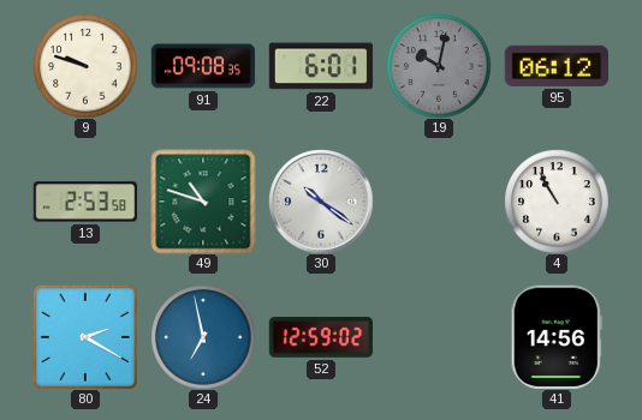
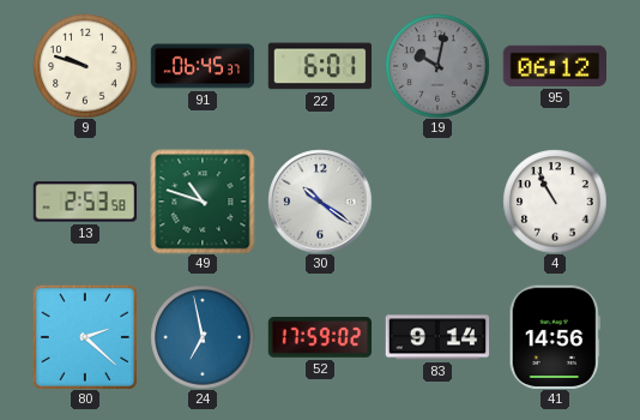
91: 09:08 -> 06:45
80: 2:20 -> 2:22
52: 12:59 -> 17:59
83: none -> 9:14
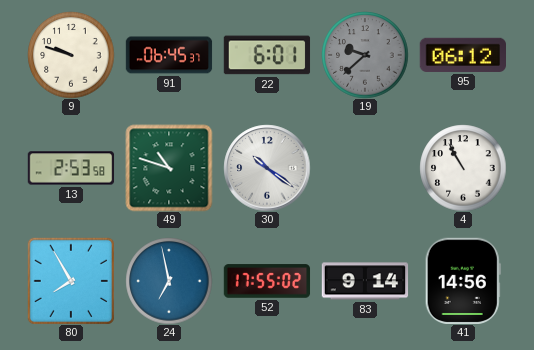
19: 10:02 -> 9:38
80: 2:22 -> 7:55
52: 17:59 -> 17:55
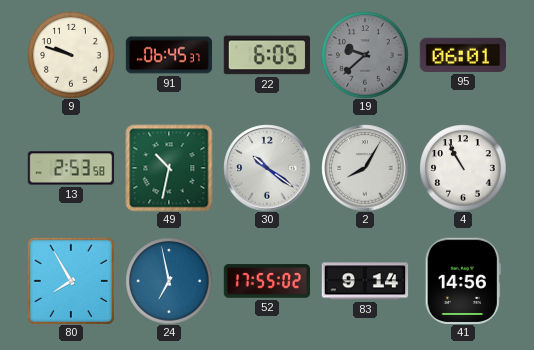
22: 6:01 -> 6:05
95: 06:12 -> 06:01
49: 10:48 -> 10:32
2: none -> 8:05
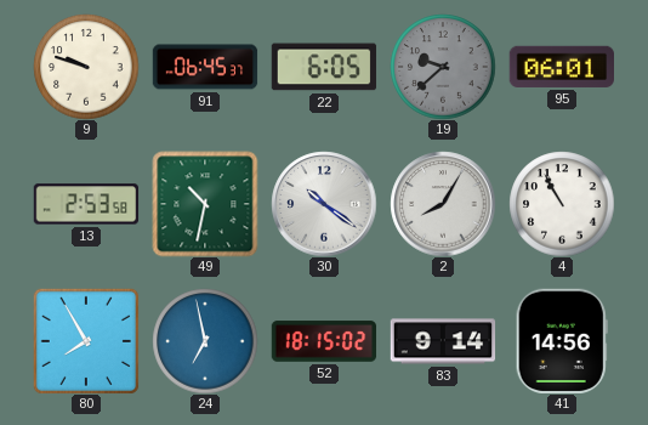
52: 17:55 -> 18:15
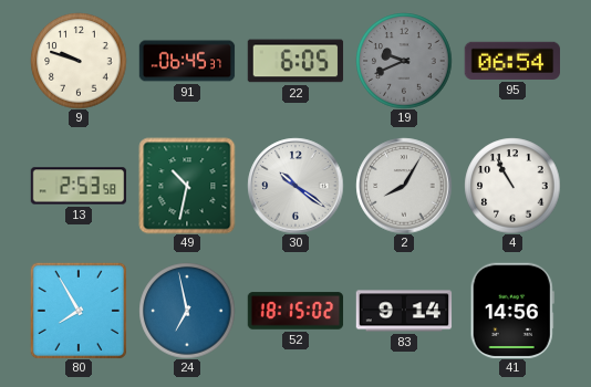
19: 9:38 -> 9:41
95: 06:01 -> 06:54
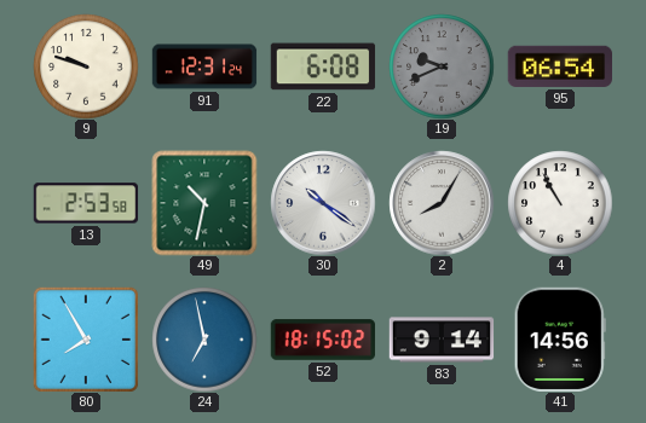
91: 06:45 -> 12:31
22: 6:05 -> 6:08
